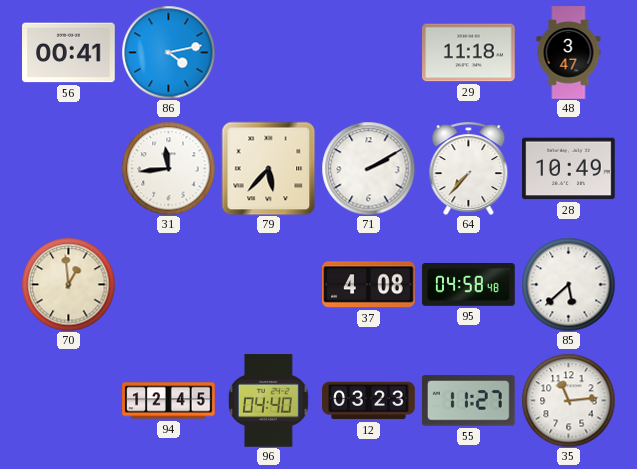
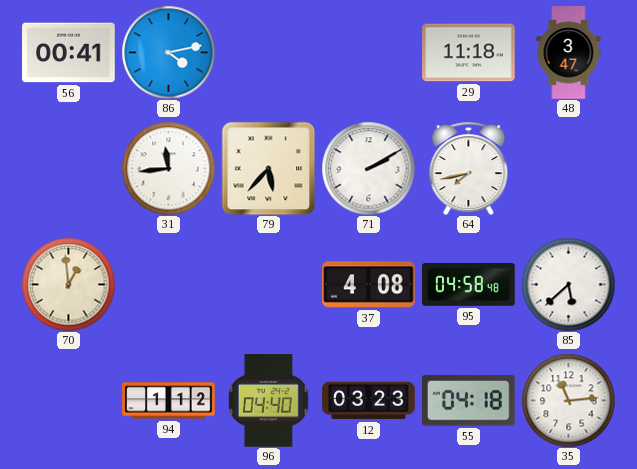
64: 7:37 -> 7:43
28: 10:49 -> none
94: 12:45 -> 1:12
55: 11:27 -> 04:18
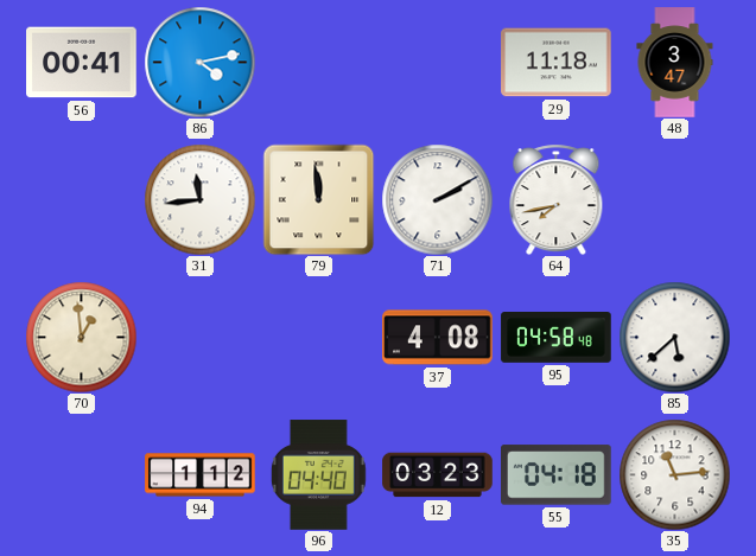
79: 5:37 -> 11:59
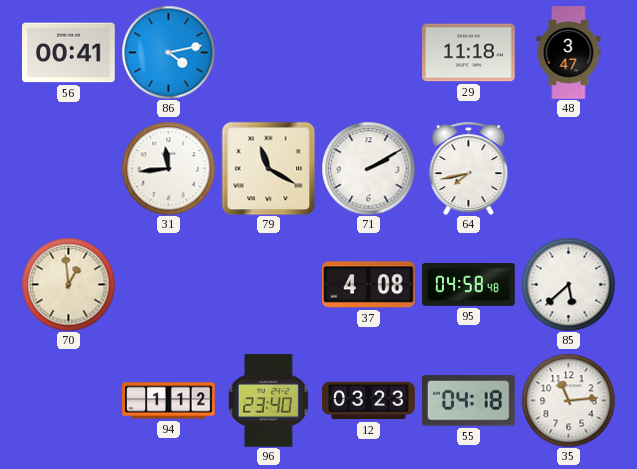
79: 11:59 -> 11:20
96: 04:40 -> 23:40
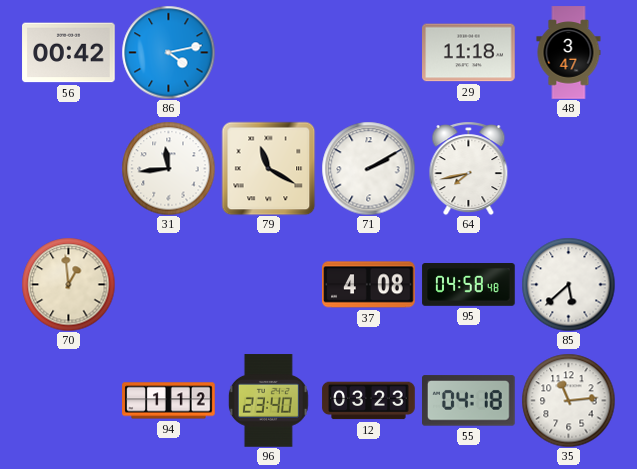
56: 00:41 -> 00:42
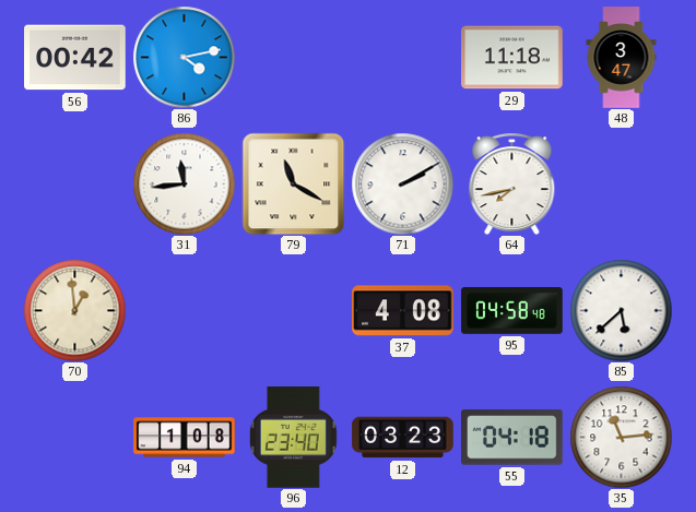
94: 1:12 -> 1:08
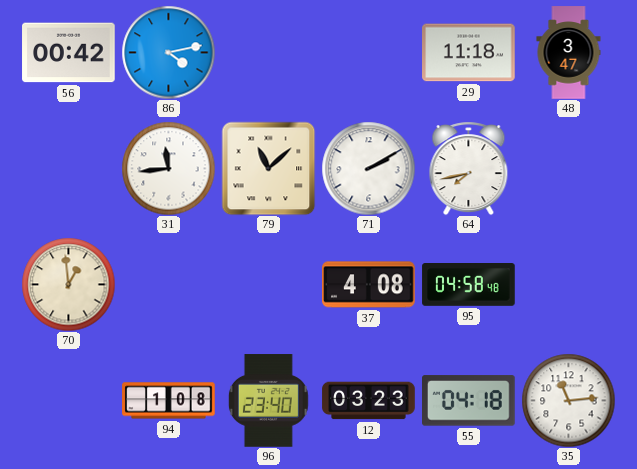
79: 11:20 -> 11:08
85: 5:38 -> none
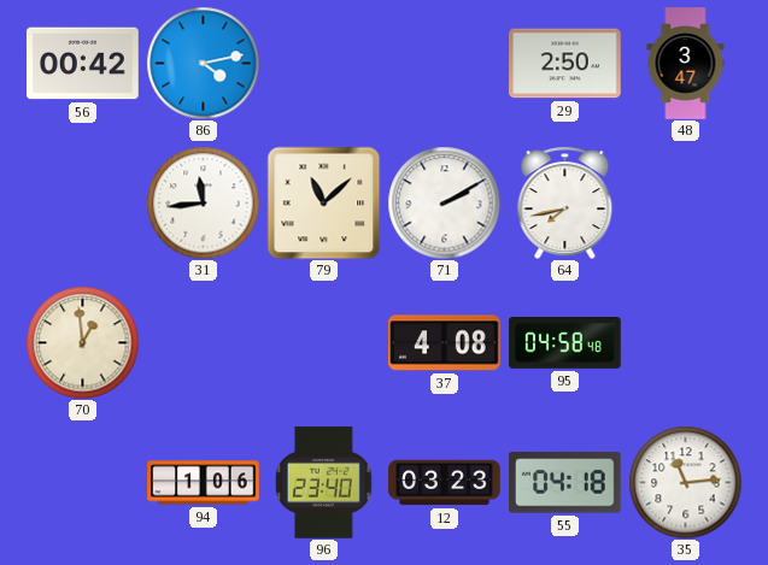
29: 11:18 -> 2:50
94: 1:08 -> 1:06
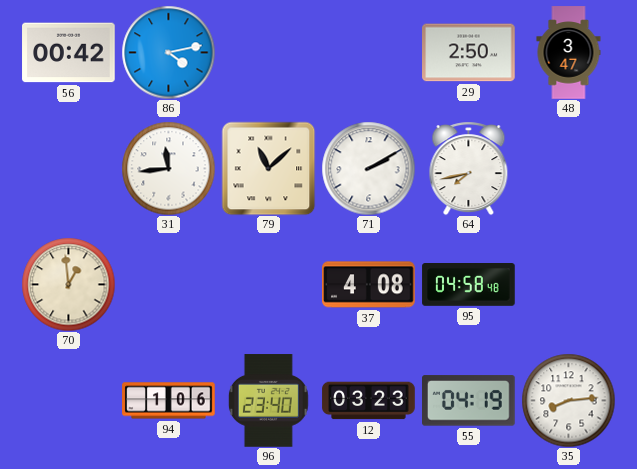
55: 04:18 -> 04:19
35: 11:14 -> 8:14
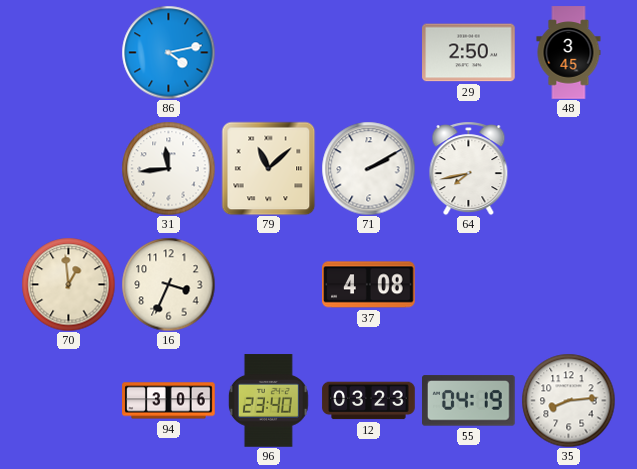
56: 00:42 -> none
48: 3:47 -> 3:45
16: none -> 3:34
95: 04:58 -> none
94: 1:06 -> 3:06
